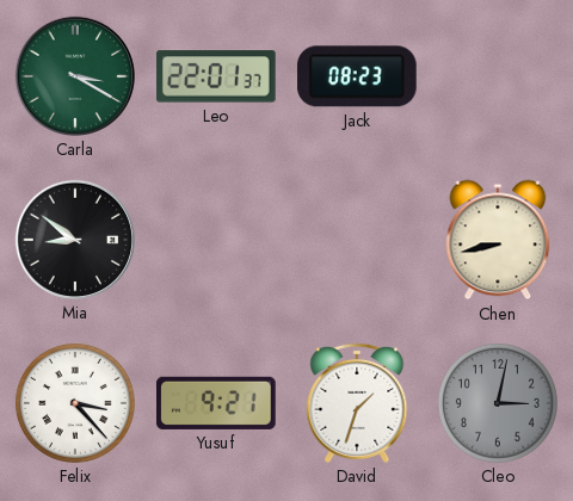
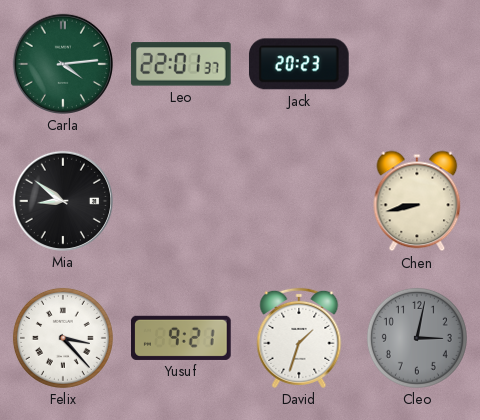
Carla: 3:20 -> 4:14
Jack: 08:23 -> 20:23
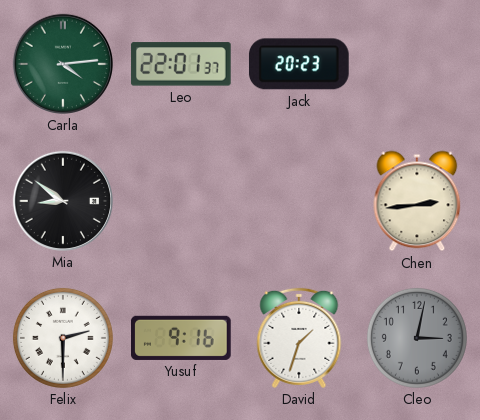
Chen: 8:43 -> 2:44
Felix: 3:23 -> 2:30
Yusuf: 9:21 -> 9:16
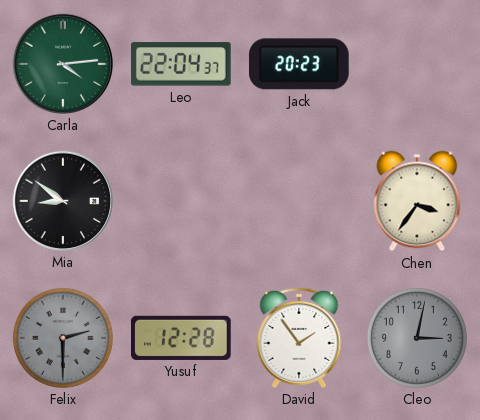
Leo: 22:01 -> 22:04
Chen: 2:44 -> 3:36
Felix dial: white -> grey
Yusuf: 9:16 -> 12:28
David: 1:33 -> 1:54
